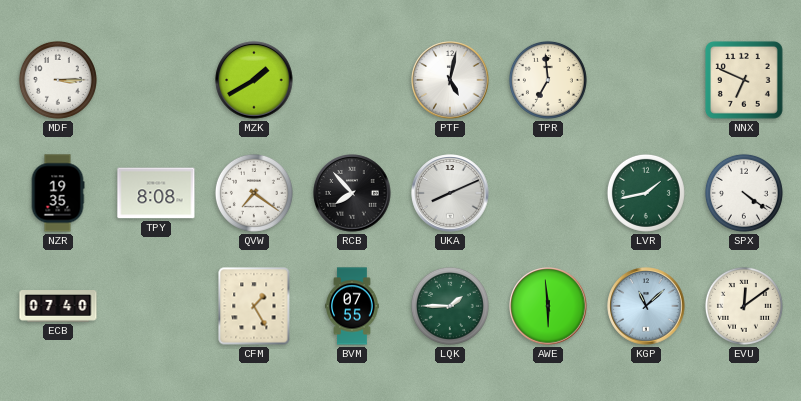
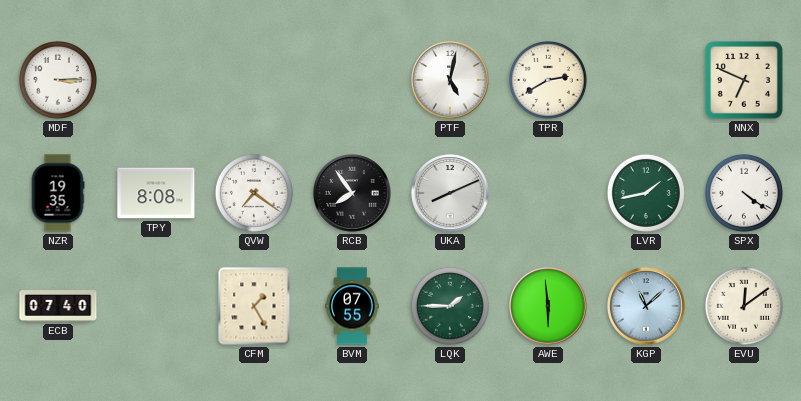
MZK: 1:40 -> none
TPR: 6:59 -> 2:40
RCB: 7:53 -> 7:54
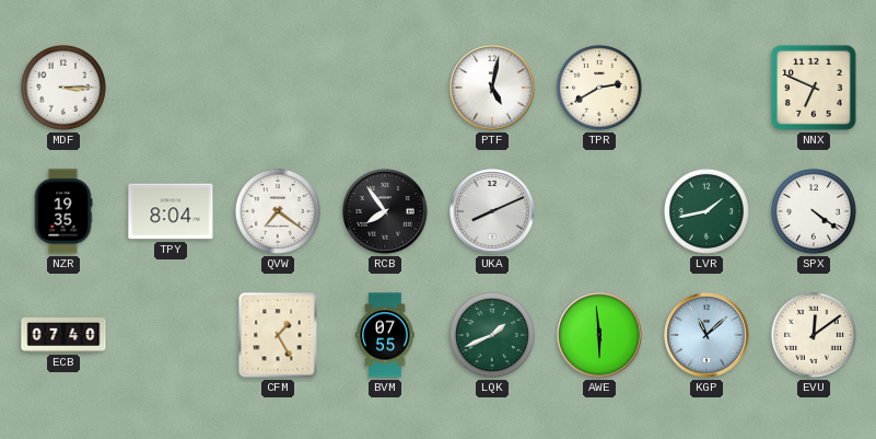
TPY: 8:08 -> 8:04
LQK: 1:45 -> 1:41
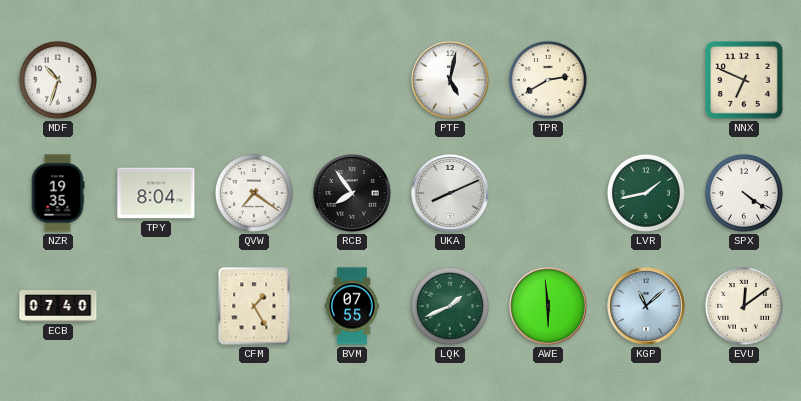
MDF: 3:15 -> 10:33
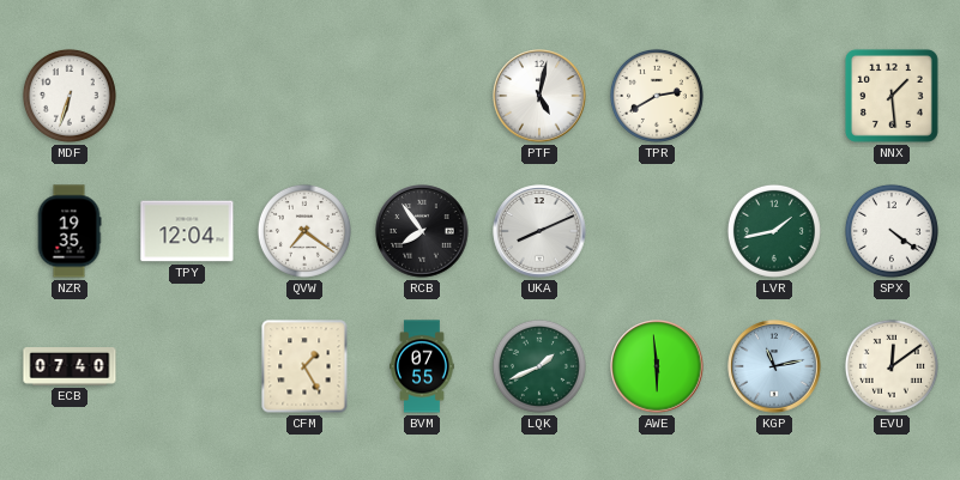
MDF: 10:33 -> 6:33
NNX: 6:49 -> 1:29
TPY: 8:04 -> 12:04
KGP: 11:08 -> 11:13
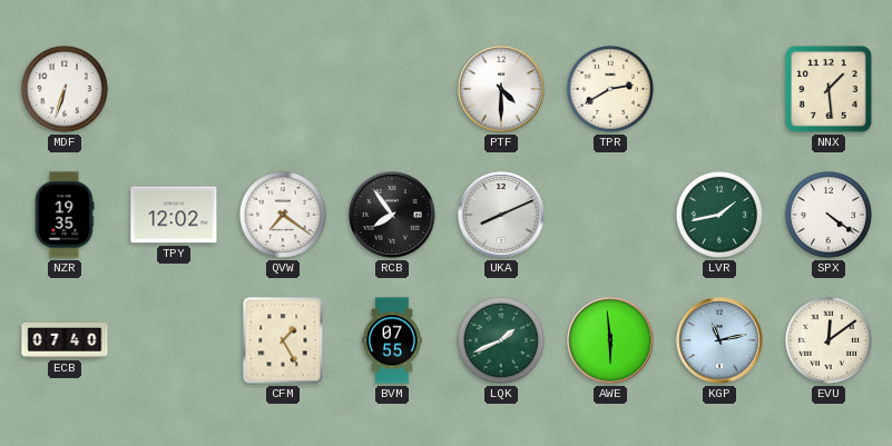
PTF: 5:02 -> 4:30
TPY: 12:04 -> 12:02
